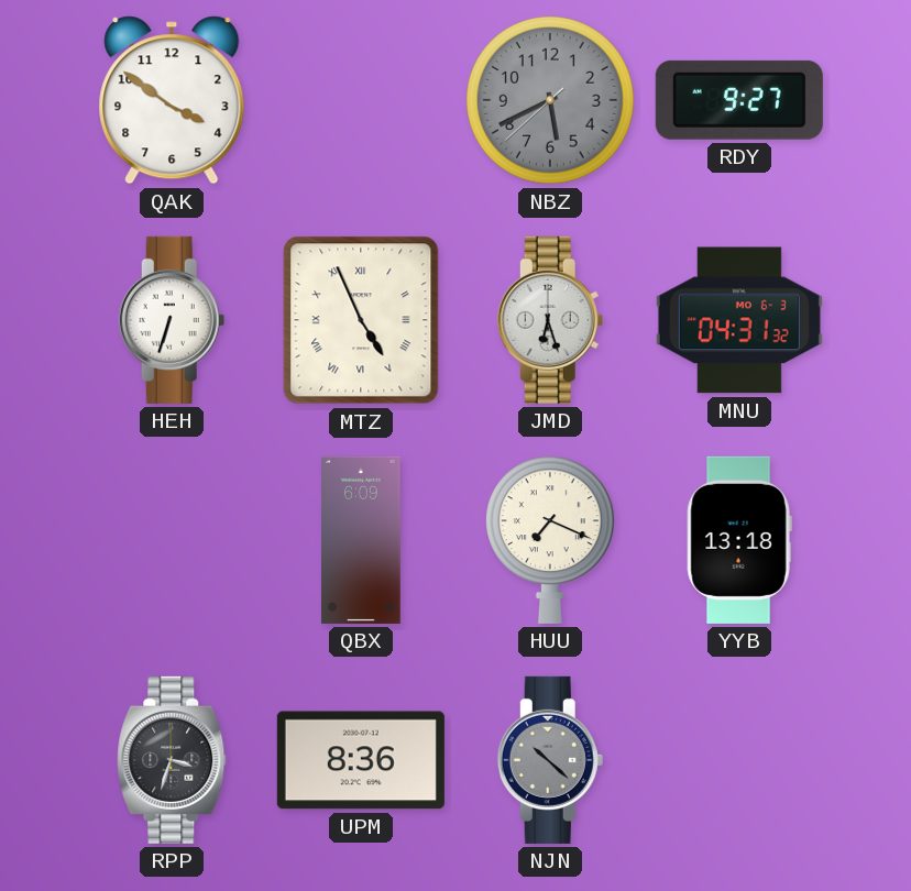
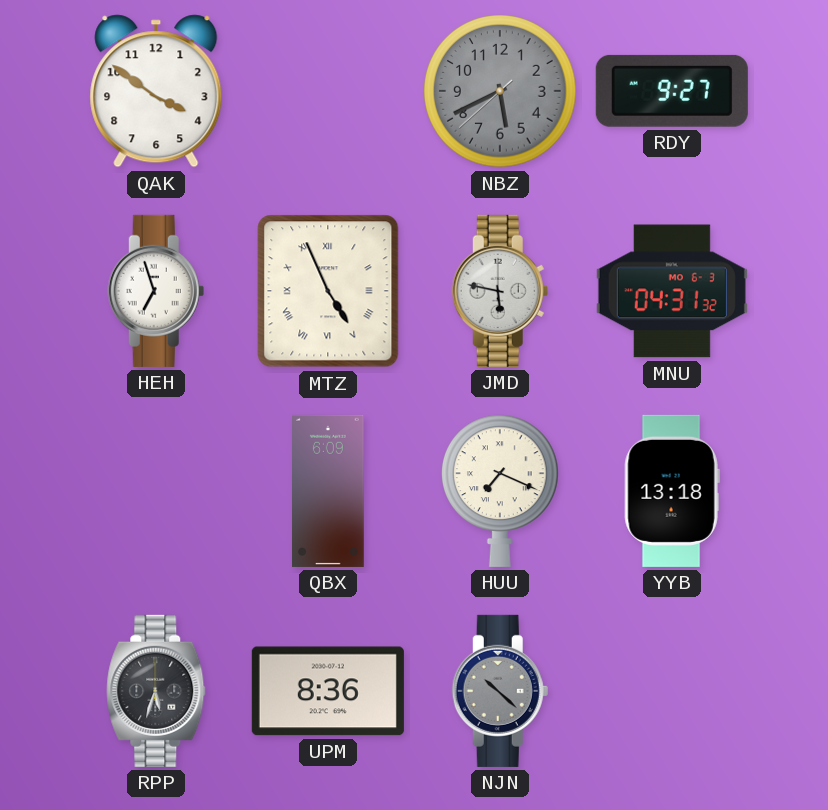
HEH: 6:33 -> 6:57
JMD: 6:27 -> 5:47
RPP: 3:33 -> 5:33
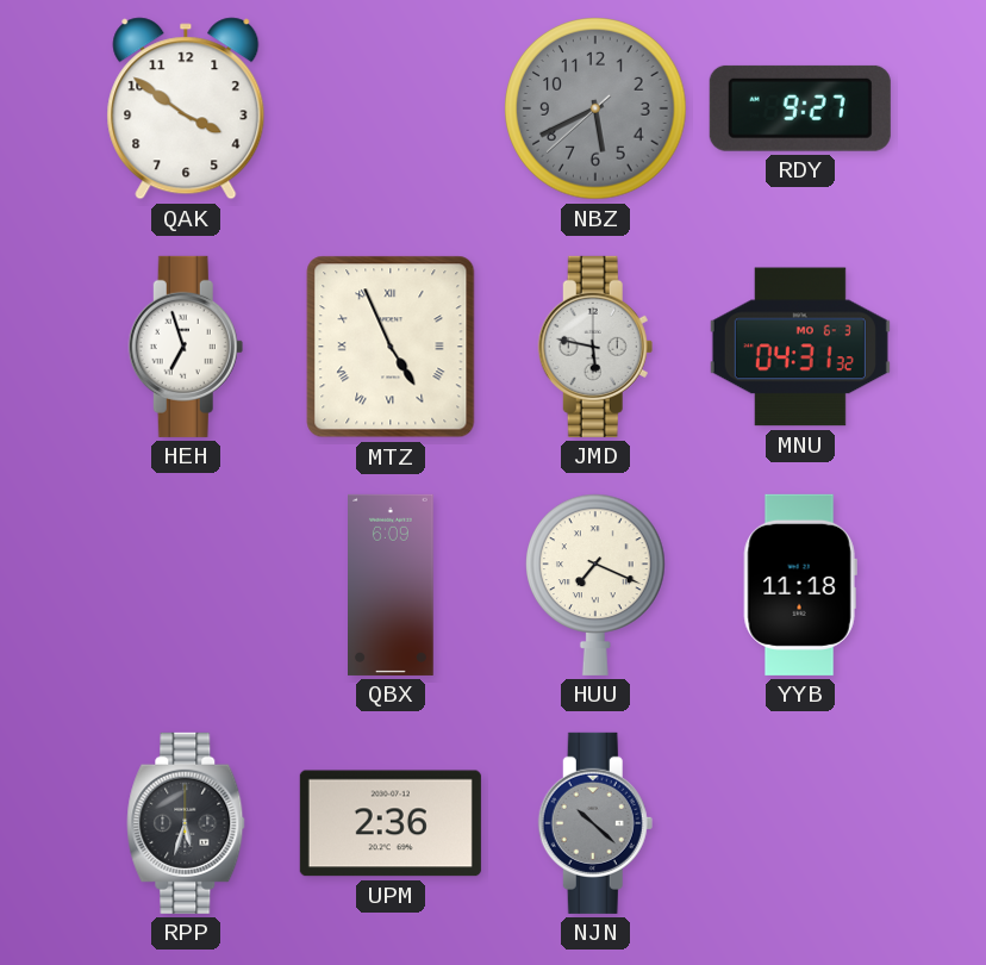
YYB: 13:18 -> 11:18
UPM: 8:36 -> 2:36
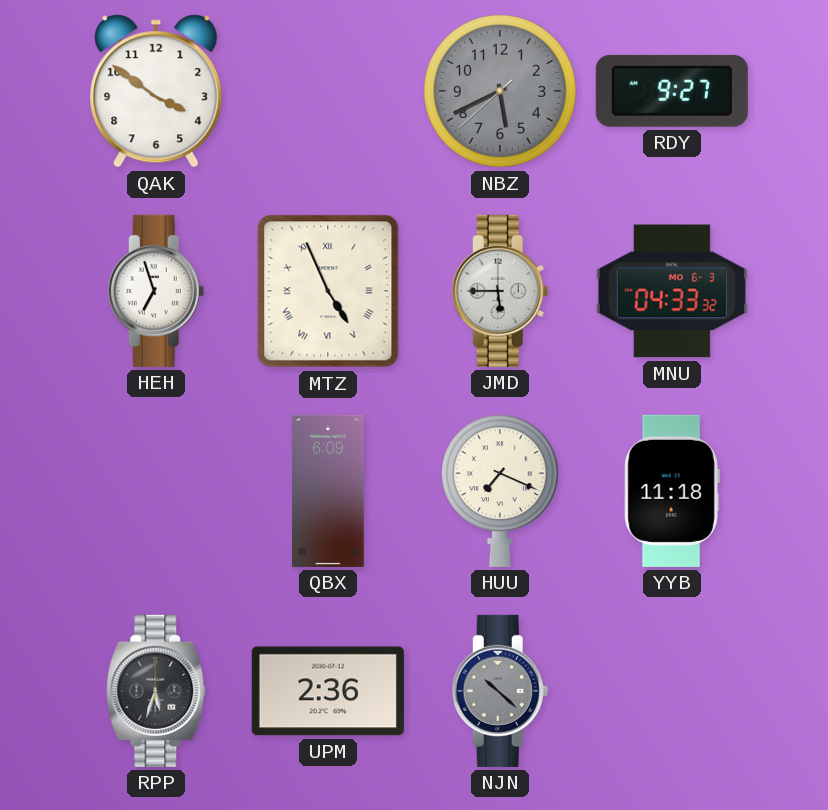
JMD: 5:47 -> 5:45
MNU: 04:31 -> 04:33
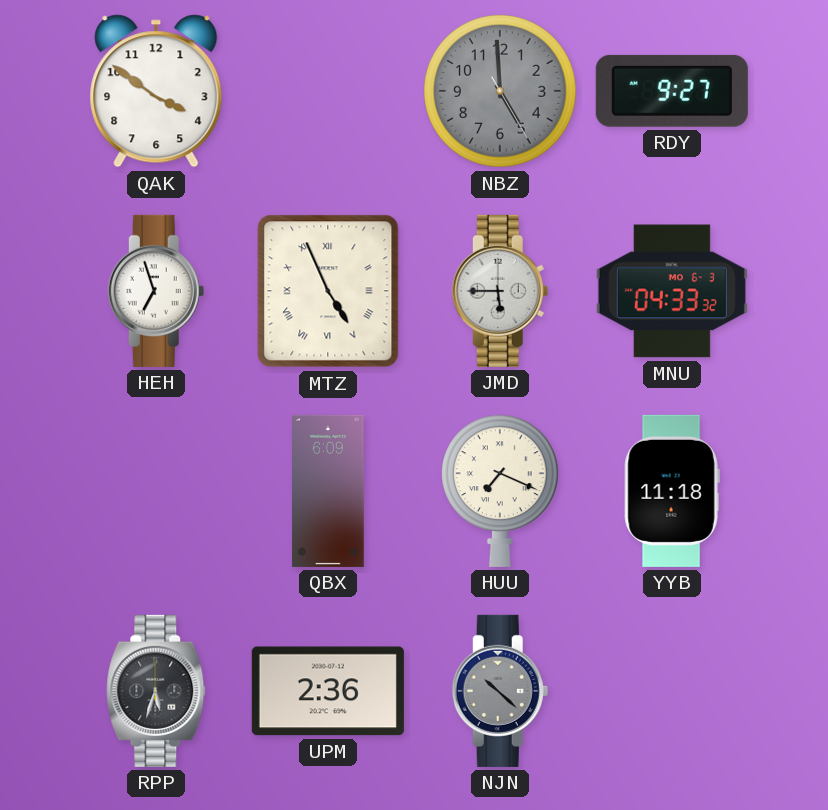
NBZ: 5:40 -> 4:59
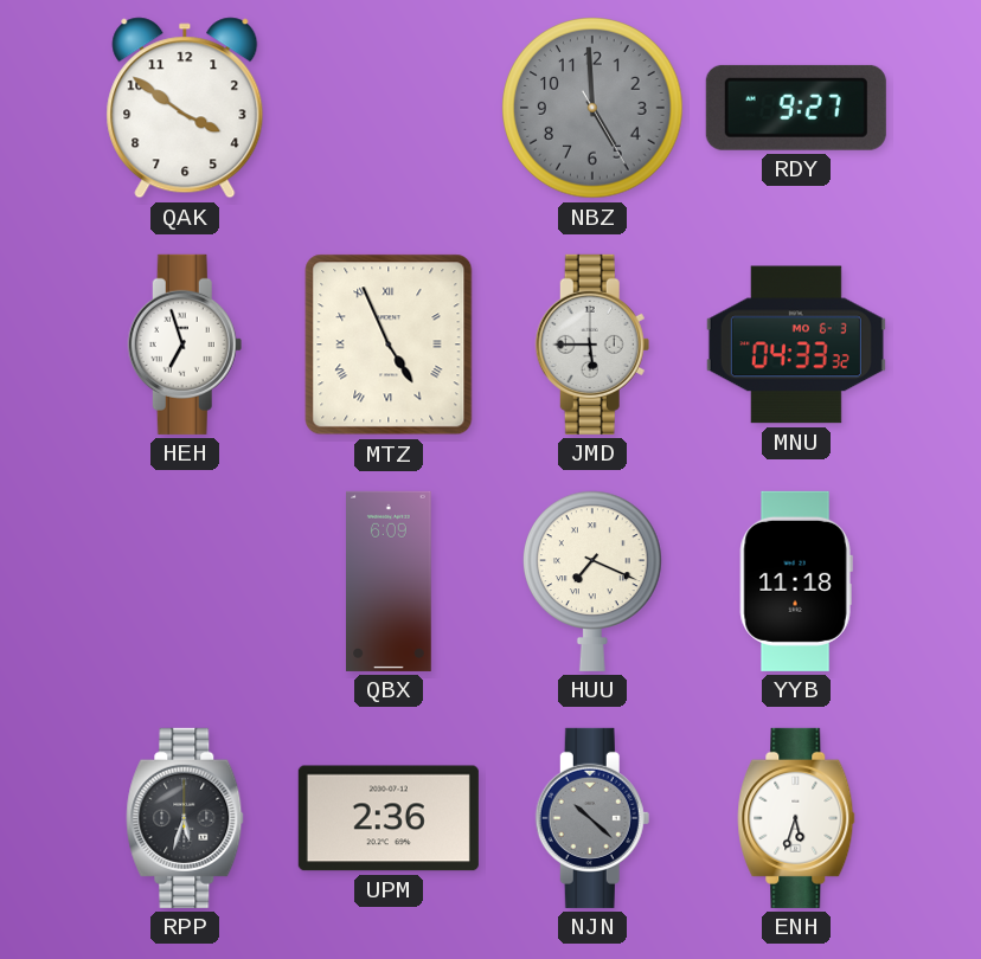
ENH: none -> 5:33
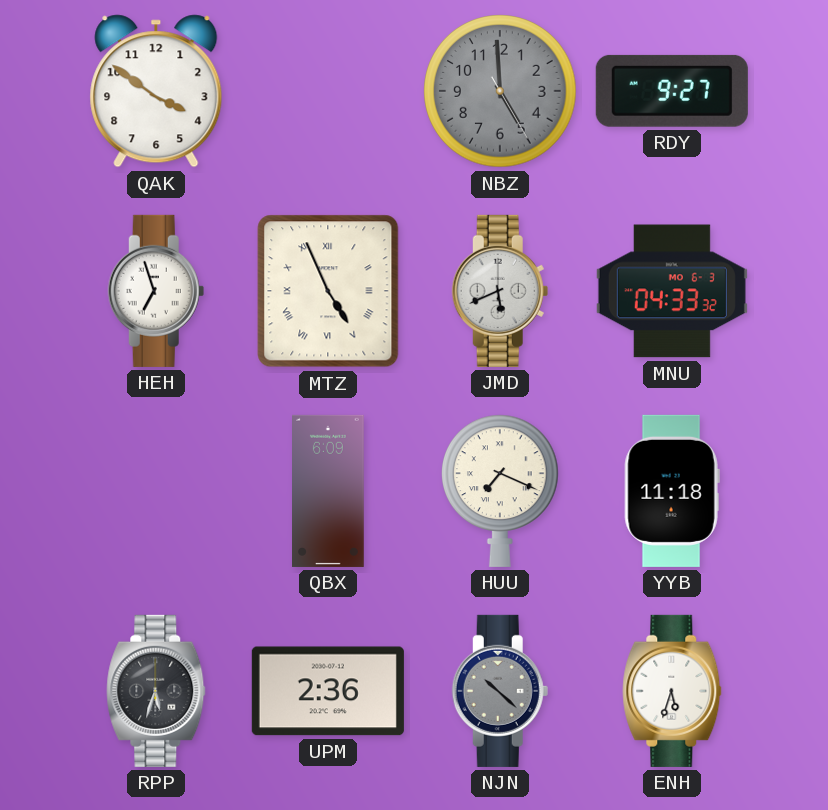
JMD: 5:45 -> 5:41
